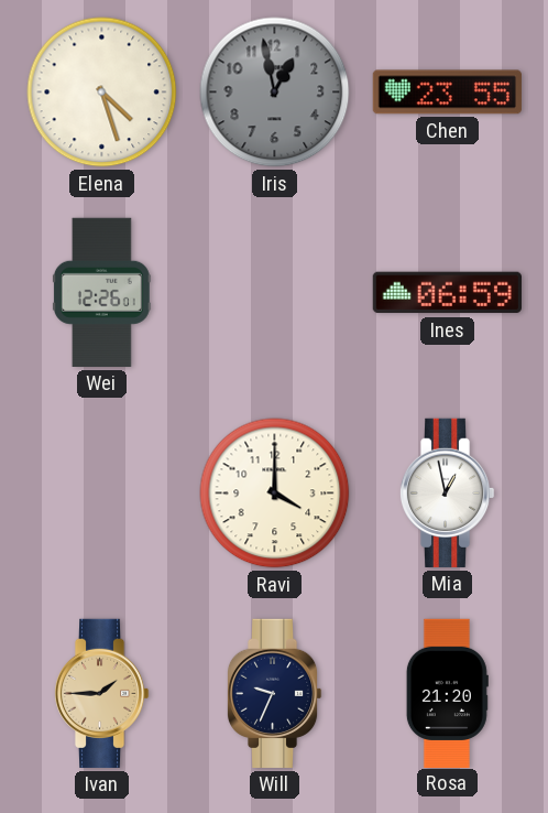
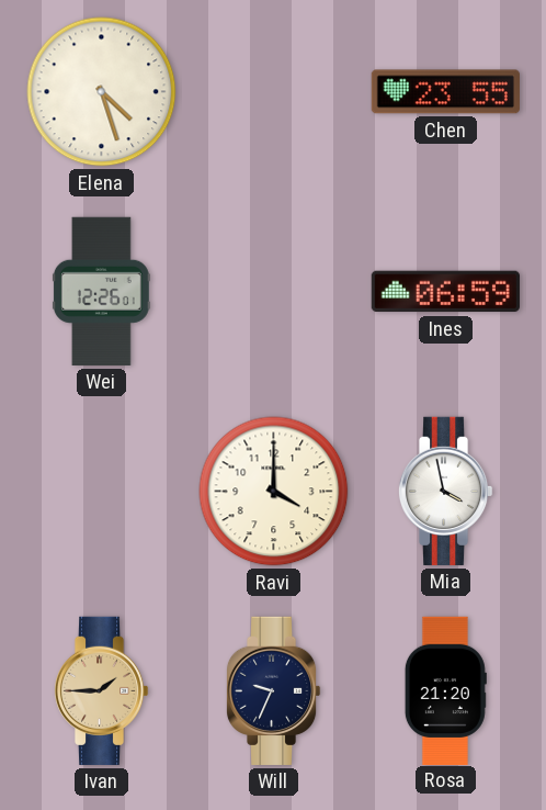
Iris: 12:58 -> none
Mia: 12:58 -> 3:58
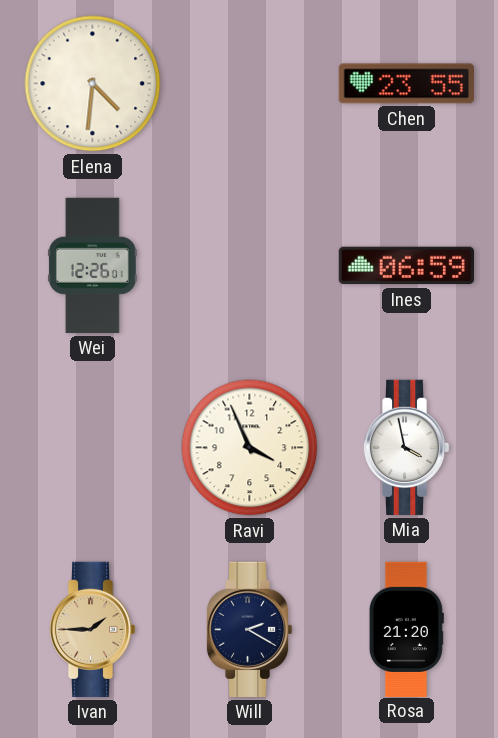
Elena: 4:27 -> 4:31
Ravi: 4:00 -> 3:56
Will: 9:34 -> 2:20
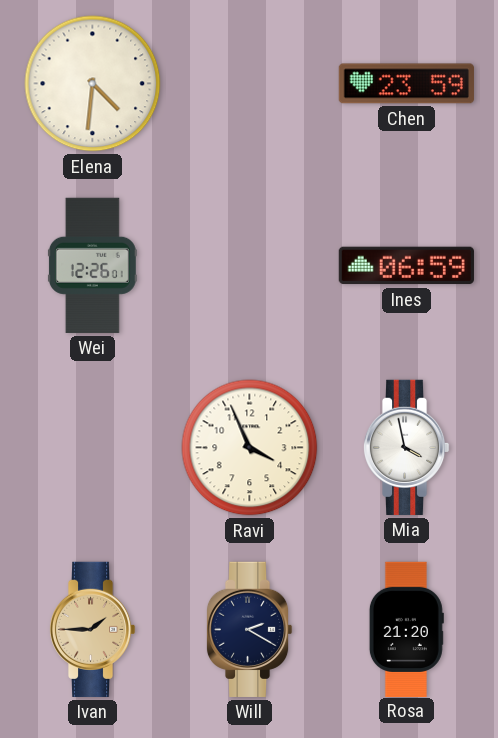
Chen: 23:55 -> 23:59
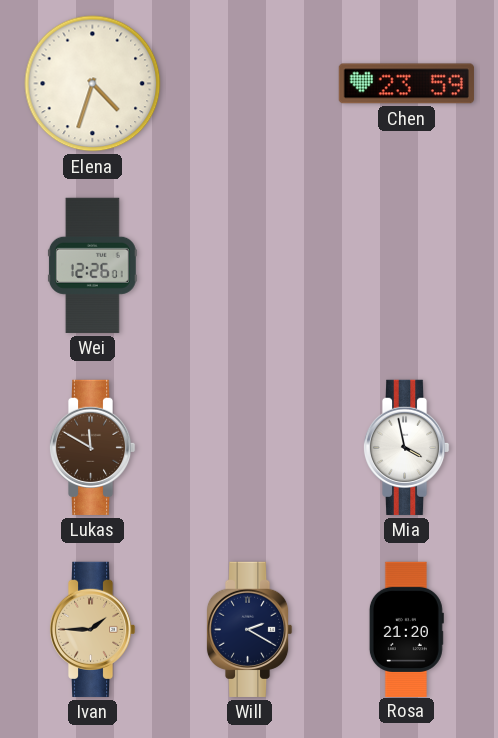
Elena: 4:31 -> 4:33
Ines: 06:59 -> none
Lukas: none -> 11:50
Ravi: 3:56 -> none
